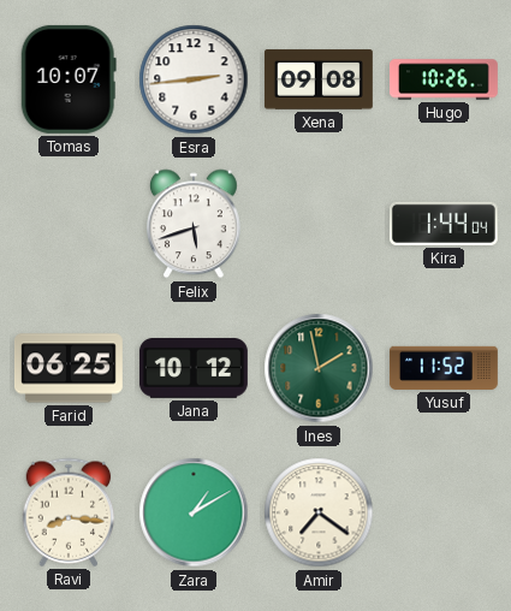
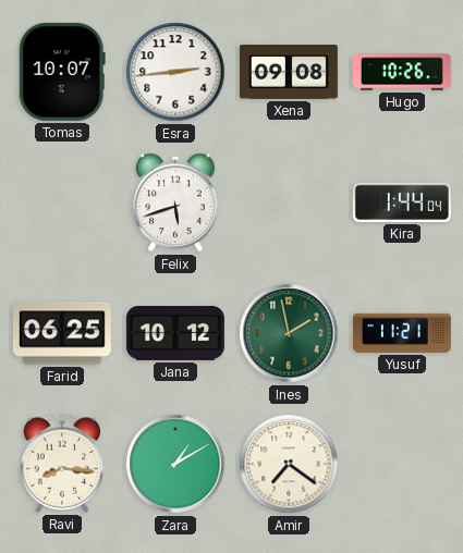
Yusuf: 11:52 -> 11:21
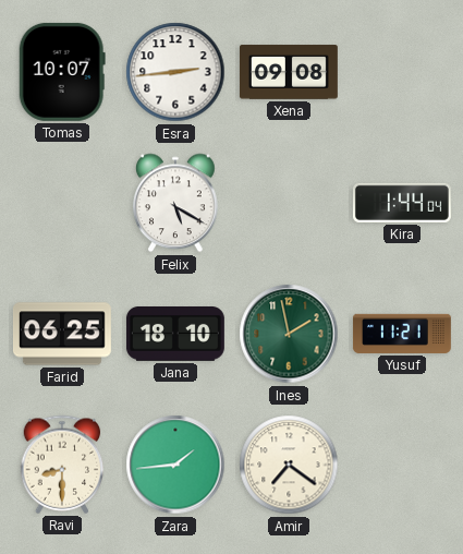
Hugo: 10:26 -> none
Felix: 5:42 -> 5:20
Jana: 10:12 -> 18:10
Ravi: 8:16 -> 8:30
Zara: 1:10 -> 1:44
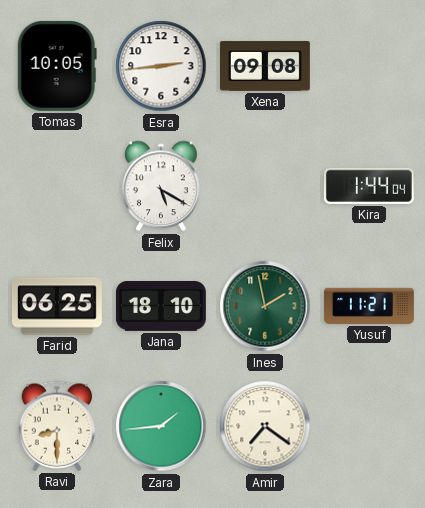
Tomas: 10:07 -> 10:05
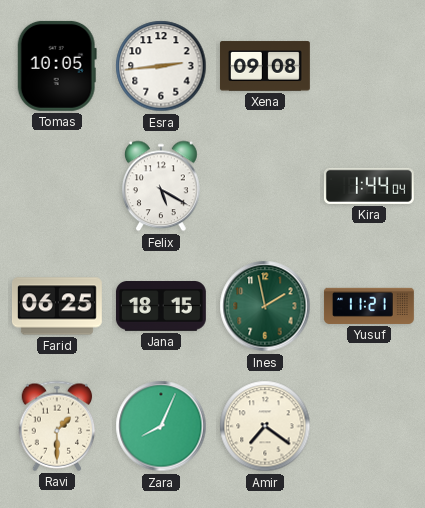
Jana: 18:10 -> 18:15
Ravi: 8:30 -> 1:30
Zara: 1:44 -> 8:04
